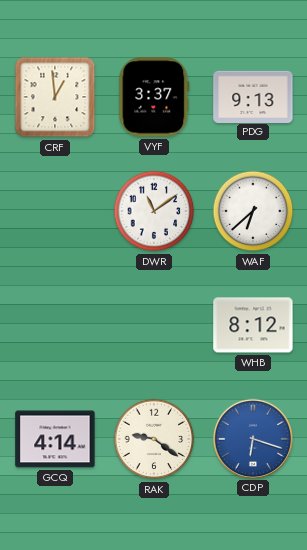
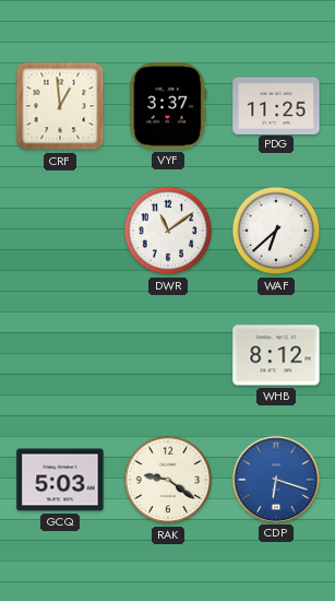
PDG: 9:13 -> 11:25
GCQ: 4:14 -> 5:03
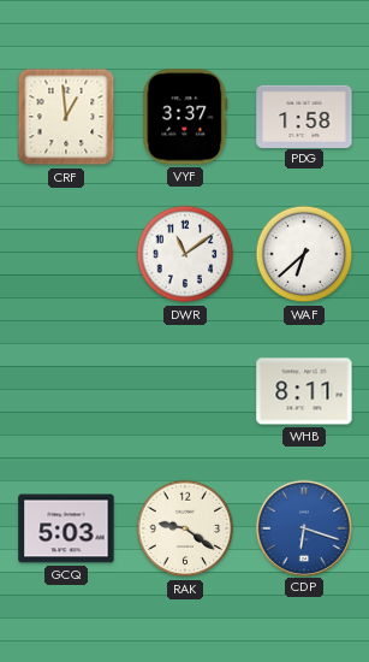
PDG: 11:25 -> 1:58
WHB: 8:12 -> 8:11
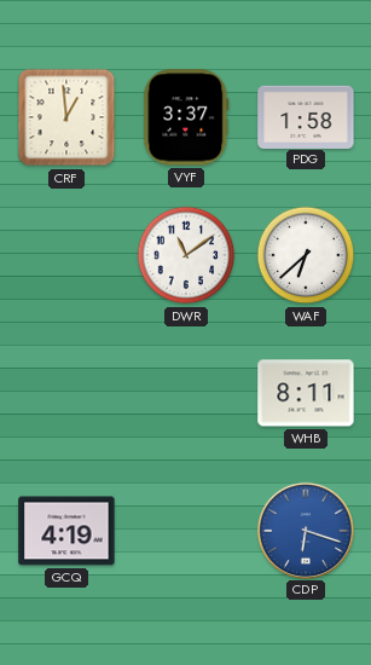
GCQ: 5:03 -> 4:19
RAK: 9:21 -> none
